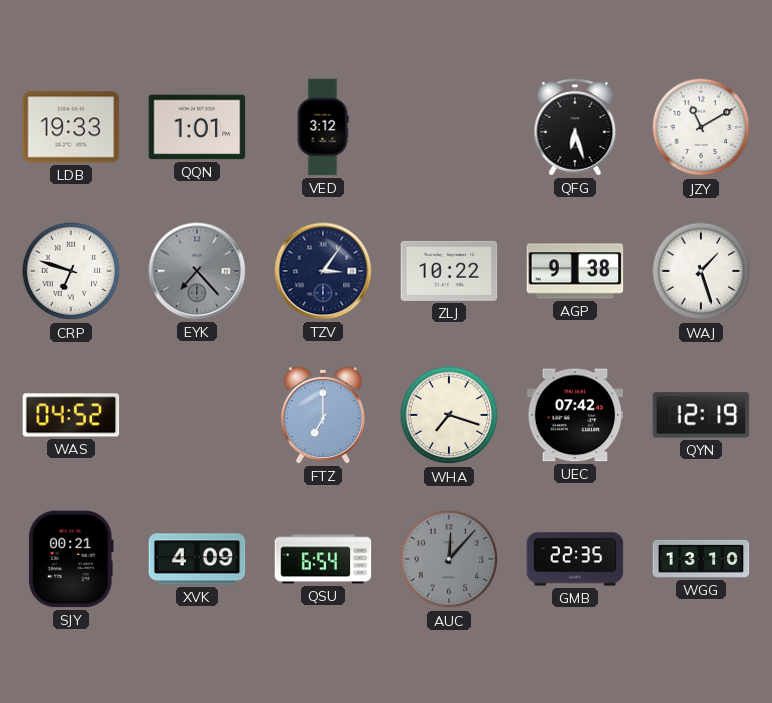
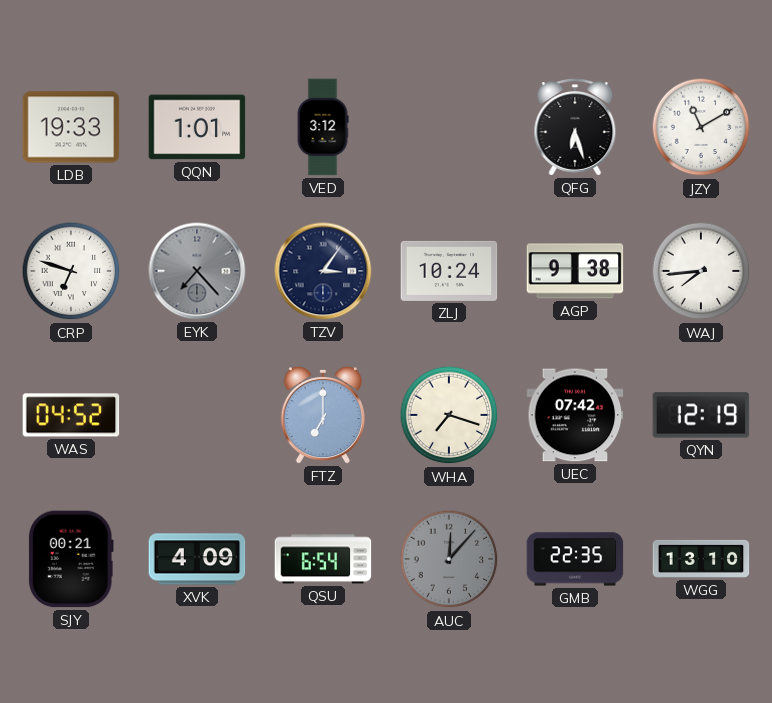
ZLJ: 10:22 -> 10:24
WAJ: 1:27 -> 7:44
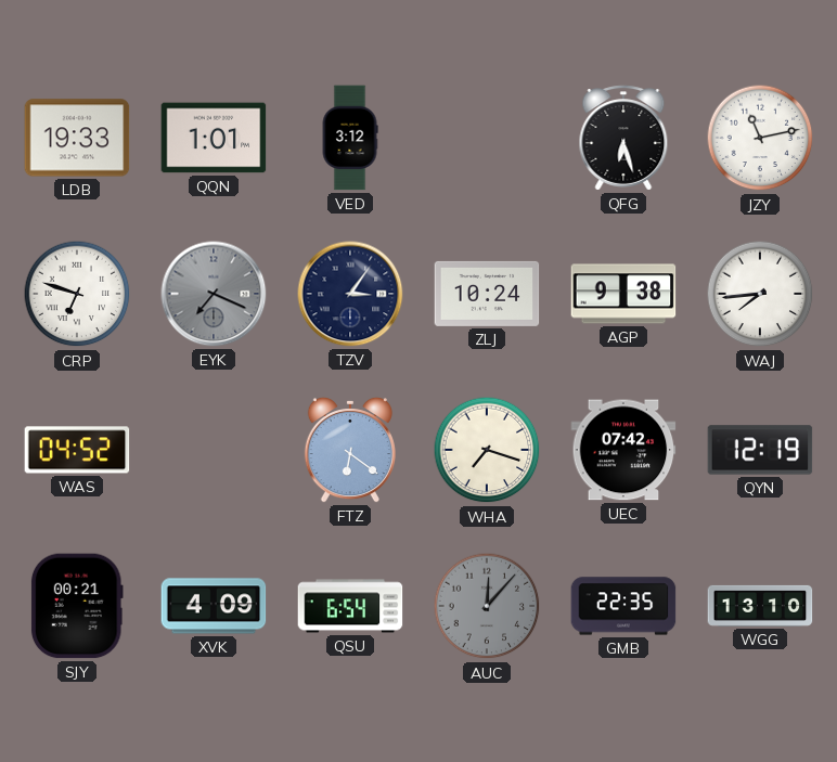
JZY: 11:10 -> 11:13
EYK: 7:23 -> 7:19
FTZ: 7:00 -> 6:21
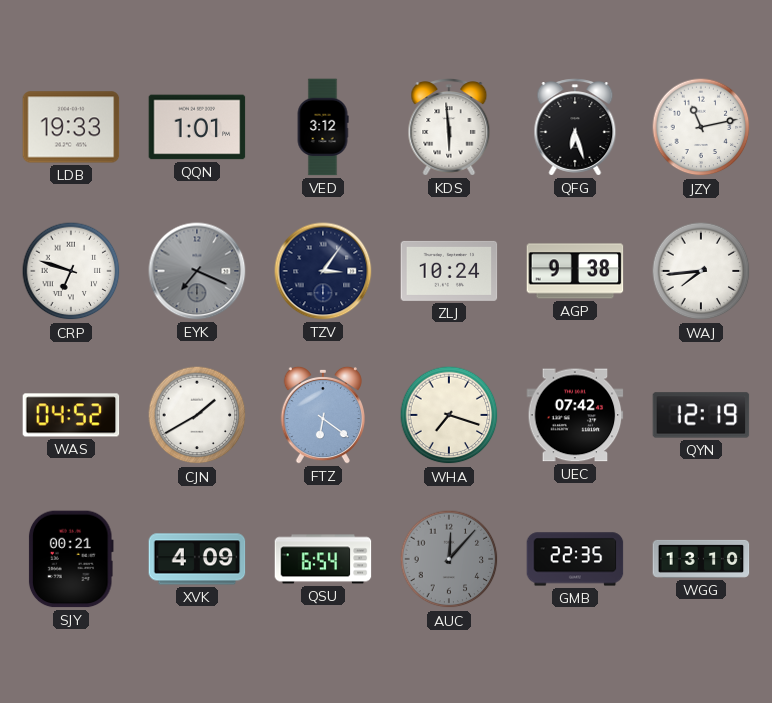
KDS: none -> 5:59
CJN: none -> 1:40
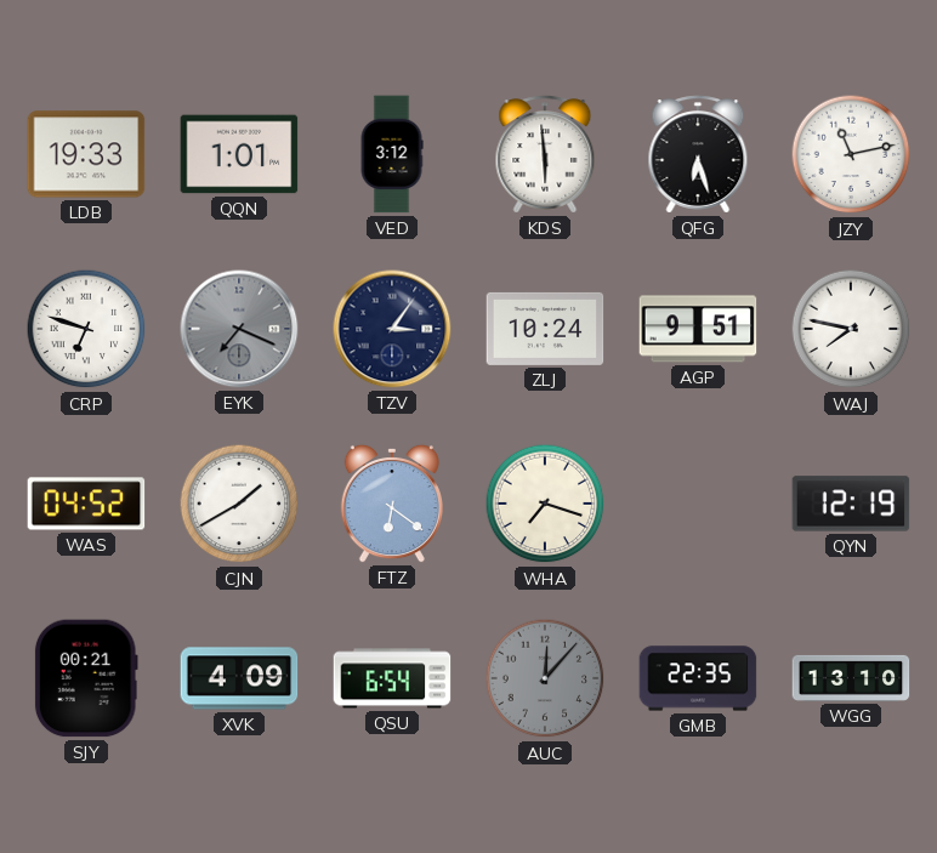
AGP: 9:38 -> 9:51
WAJ: 7:44 -> 7:47
UEC: 07:42 -> none
